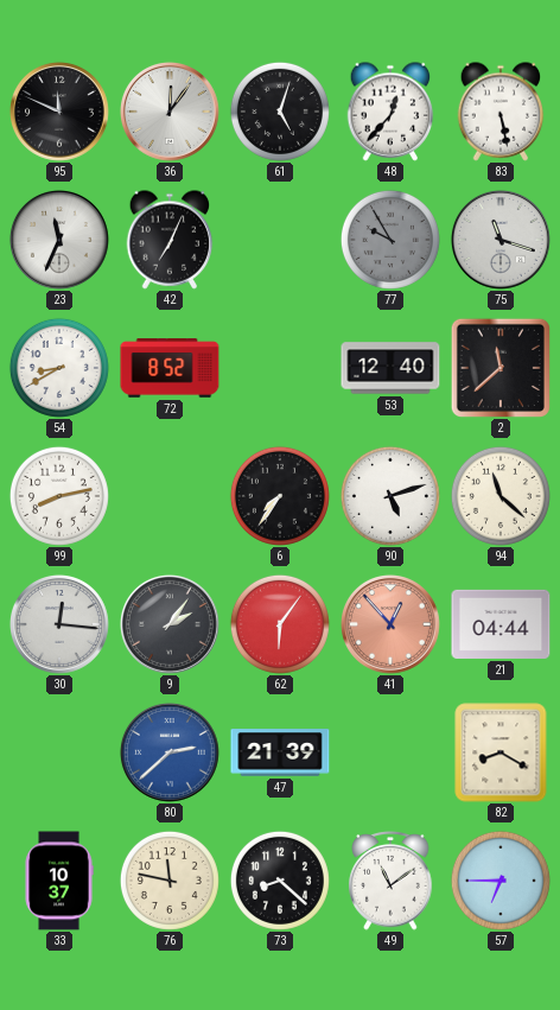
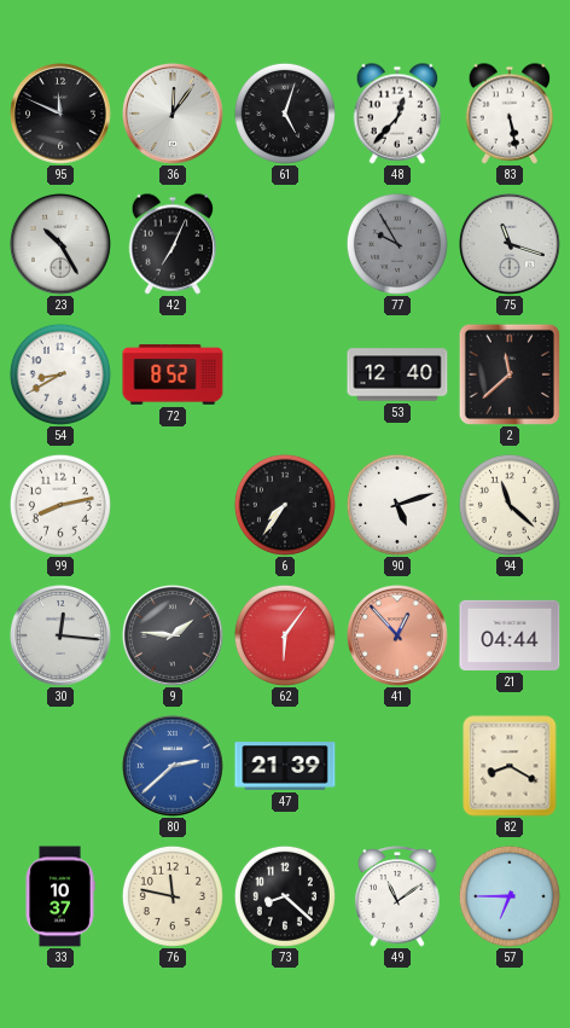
23: 11:34 -> 10:25
9: 2:06 -> 1:46
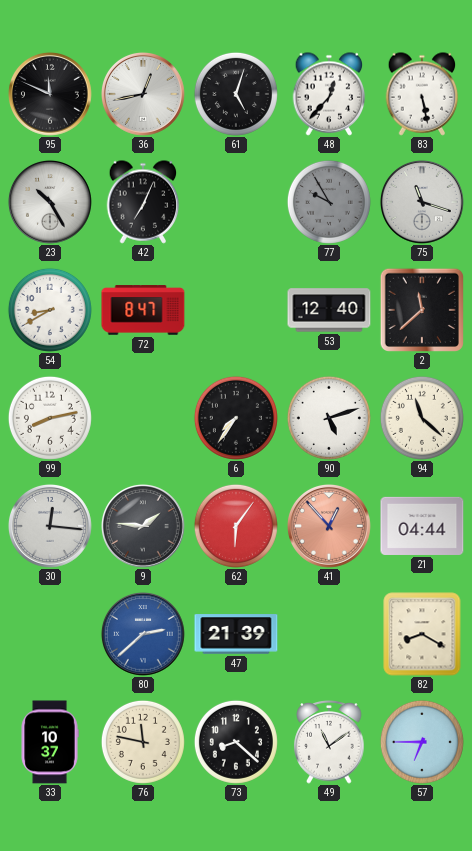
36: 12:06 -> 12:43
72: 8:52 -> 8:47
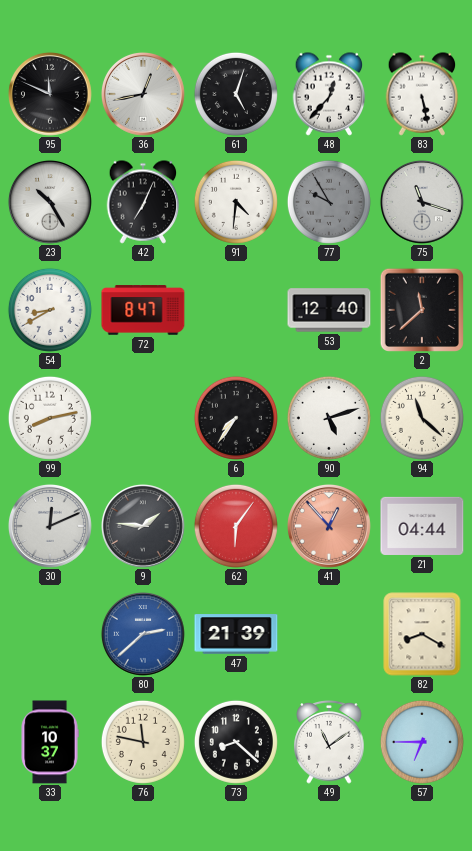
91: none -> 4:31
30: 12:16 -> 12:11
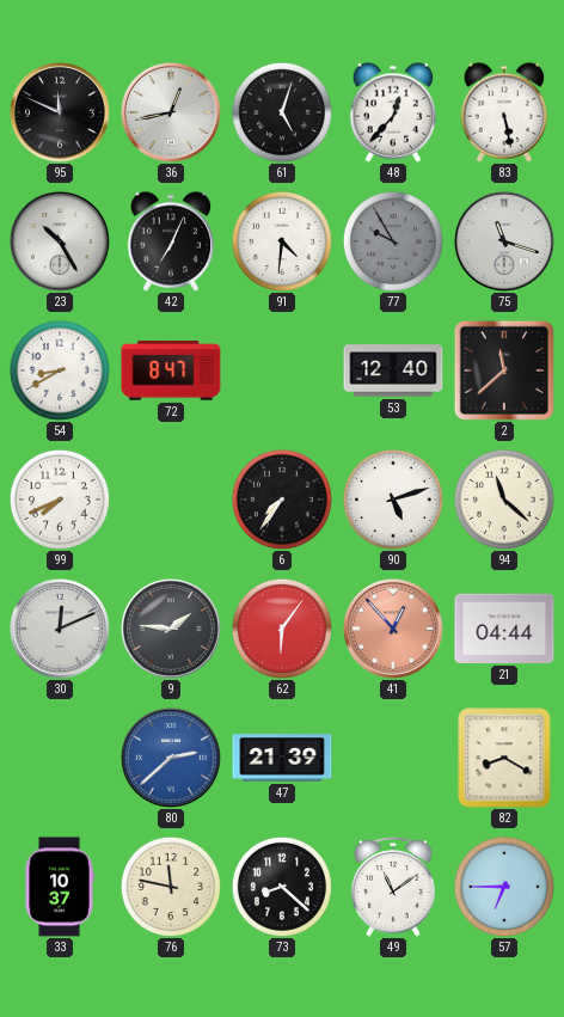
99: 8:13 -> 7:41
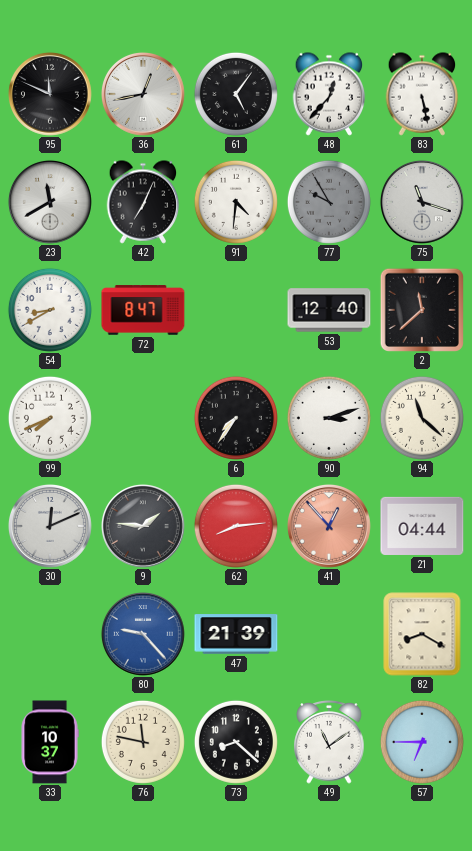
61: 5:03 -> 5:06
23: 10:25 -> 11:40
90: 5:12 -> 3:12
62: 6:06 -> 8:14
80: 2:38 -> 9:23
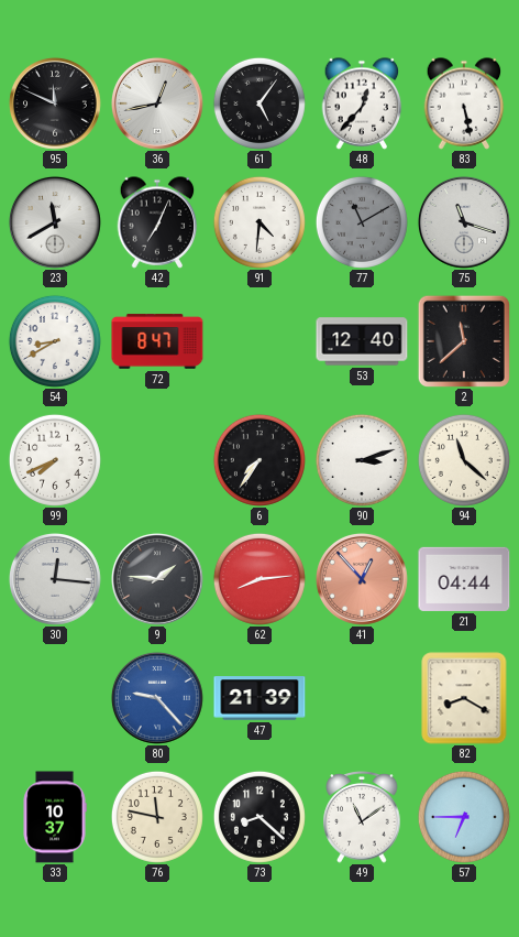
77: 9:55 -> 11:10
30: 12:11 -> 12:16
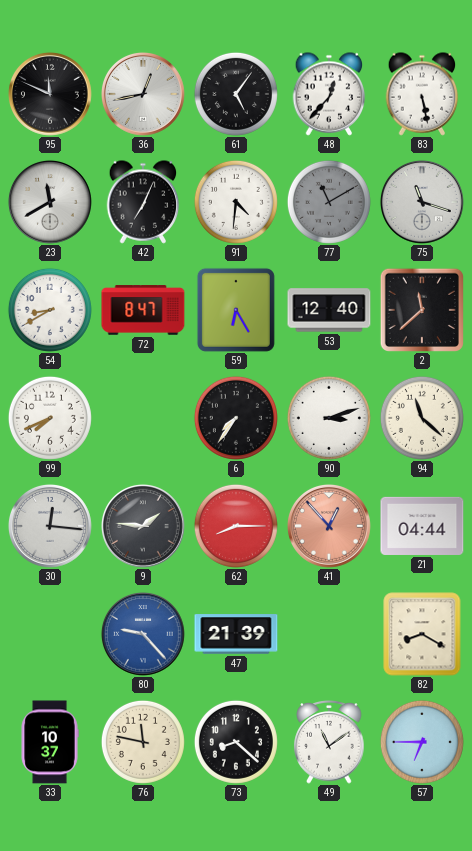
59: none -> 6:25
62: 8:14 -> 8:15
